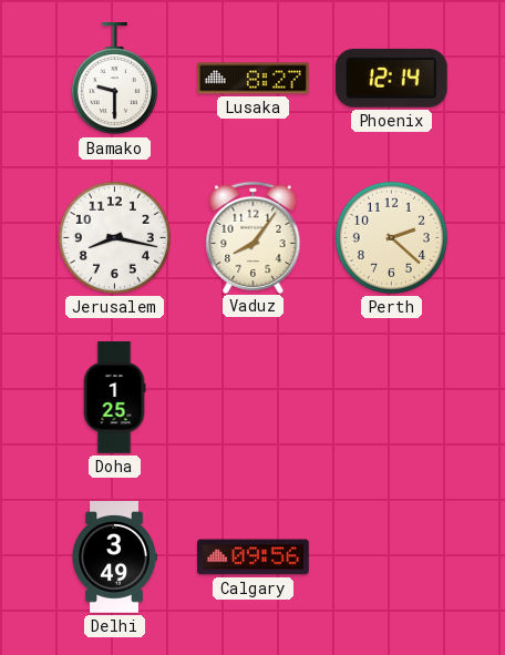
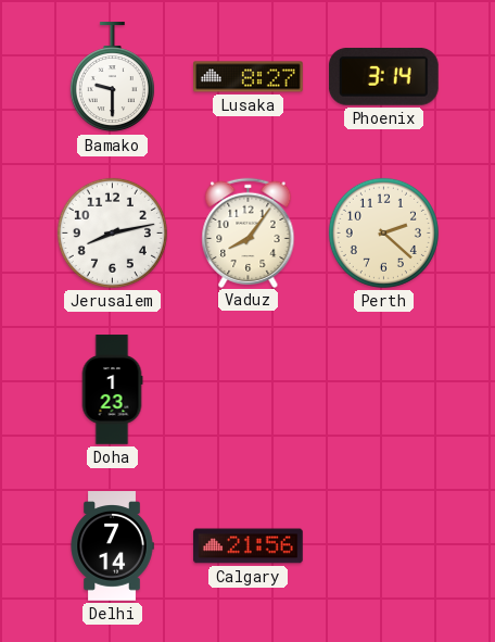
Phoenix: 12:14 -> 3:14
Jerusalem: 8:17 -> 8:13
Doha: 1:25 -> 1:23
Delhi: 3:49 -> 7:14
Calgary: 09:56 -> 21:56
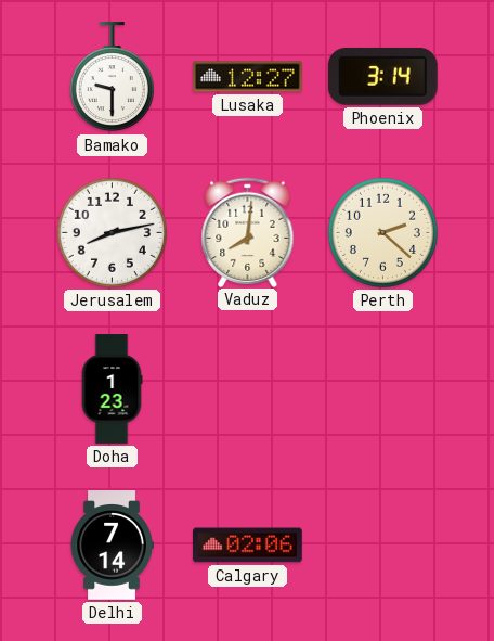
Lusaka: 8:27 -> 12:27
Vaduz: 8:06 -> 8:01
Calgary: 21:56 -> 02:06
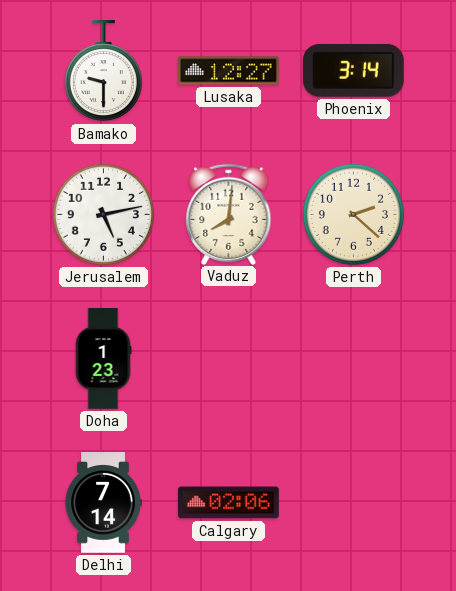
Jerusalem: 8:13 -> 5:13
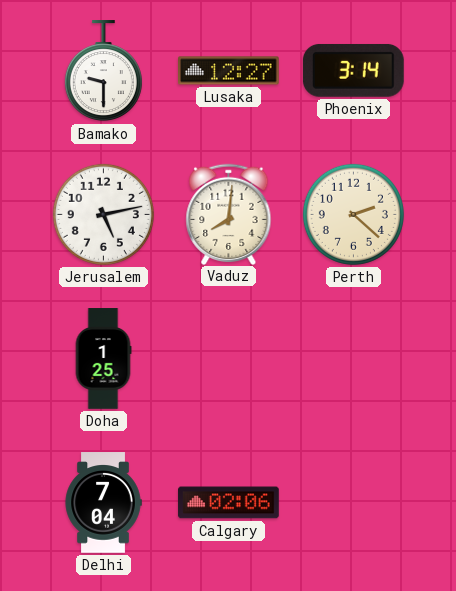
Doha: 1:23 -> 1:25
Delhi: 7:14 -> 7:04
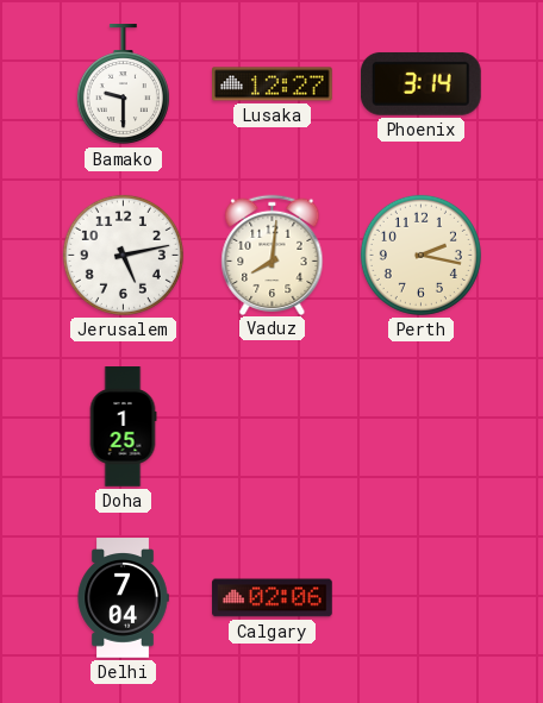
Perth: 2:22 -> 2:17
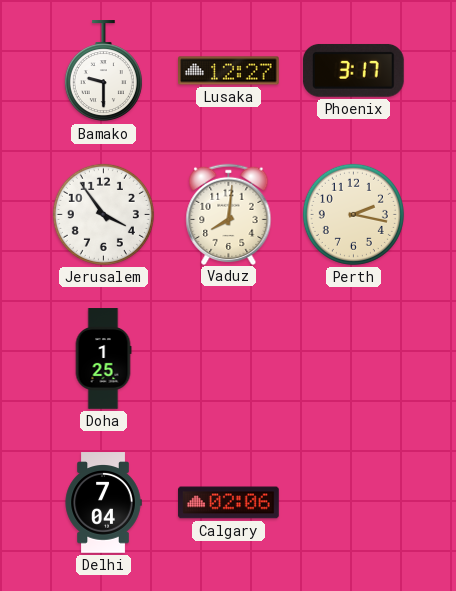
Phoenix: 3:14 -> 3:17
Jerusalem: 5:13 -> 3:54
